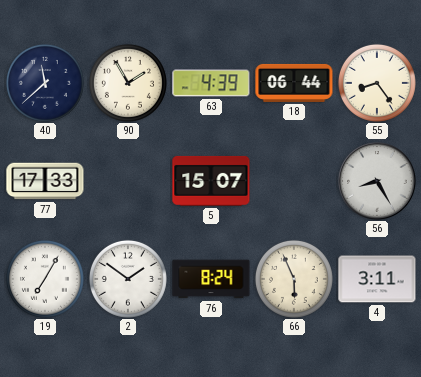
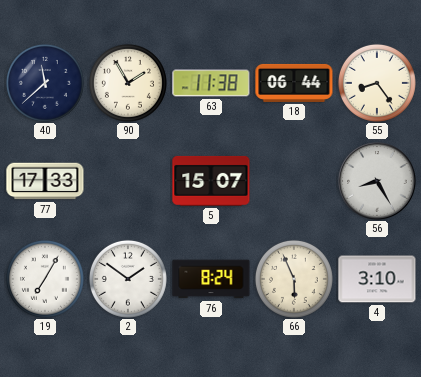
63: 4:39 -> 11:38
4: 3:11 -> 3:10
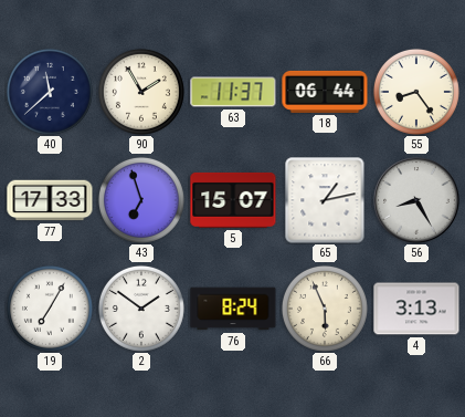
63: 11:38 -> 11:37
43: none -> 6:57
65: none -> 1:13
4: 3:10 -> 3:13
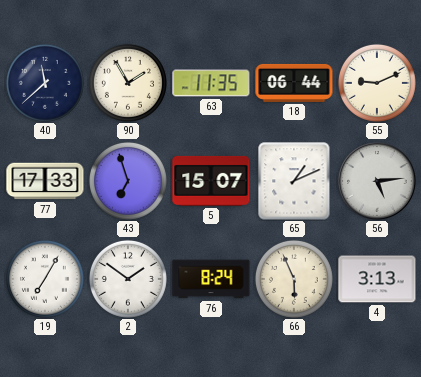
63: 11:37 -> 11:35
55: 8:24 -> 9:11
65: 1:13 -> 1:11
56: 8:25 -> 5:14
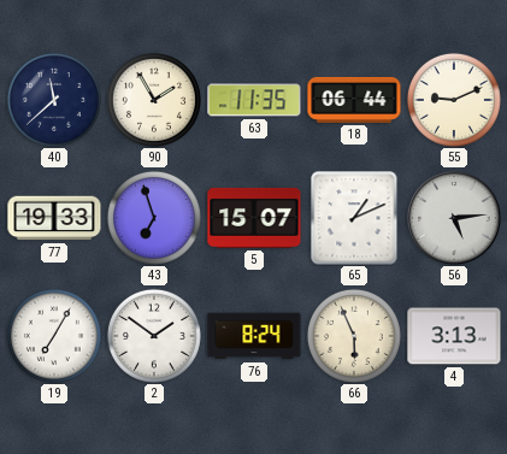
77: 17:33 -> 19:33
